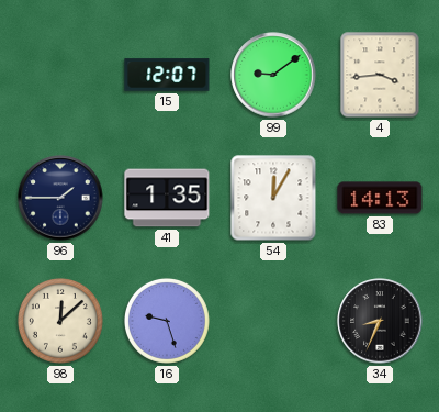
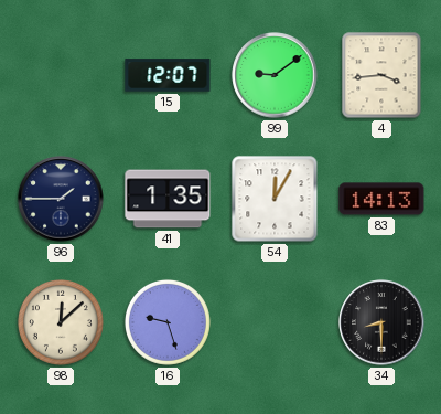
34: 8:34 -> 8:30
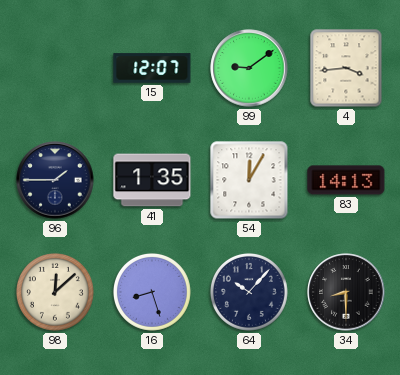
16: 9:27 -> 8:27
64: none -> 10:07
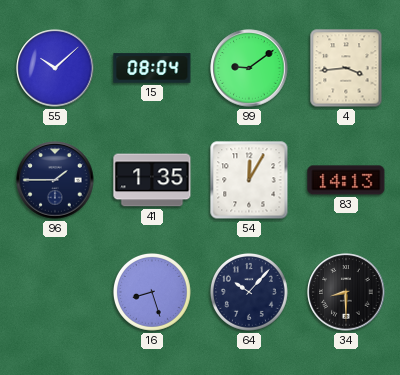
55: none -> 10:08
15: 12:07 -> 08:04
98: 12:08 -> none
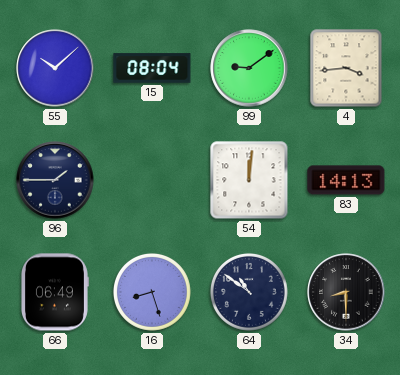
41: 1:35 -> none
54: 12:05 -> 12:01
66: none -> 06:49
64: 10:07 -> 10:51
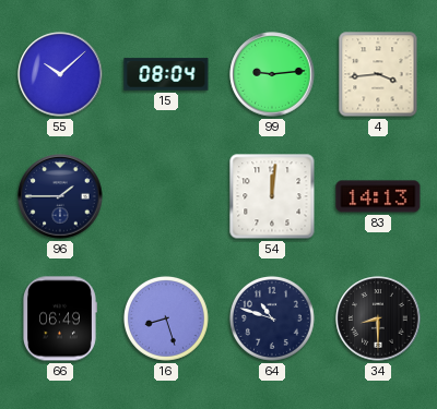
99: 9:09 -> 9:14
64: 10:51 -> 10:48
